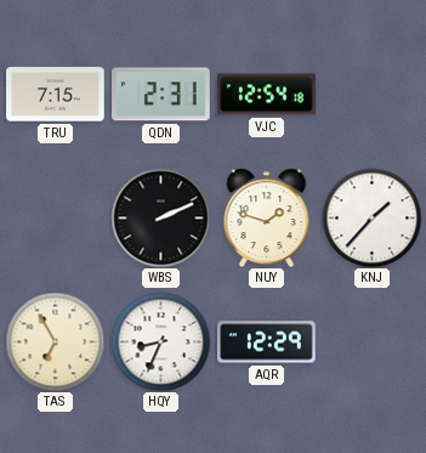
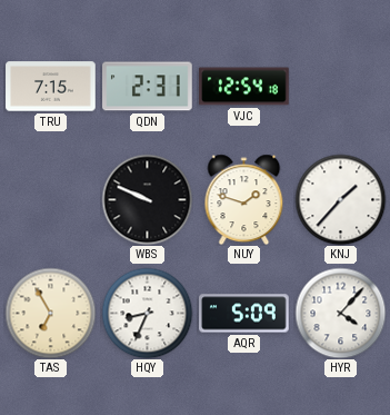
WBS: 2:11 -> 9:49
AQR: 12:29 -> 5:09
HYR: none -> 4:07
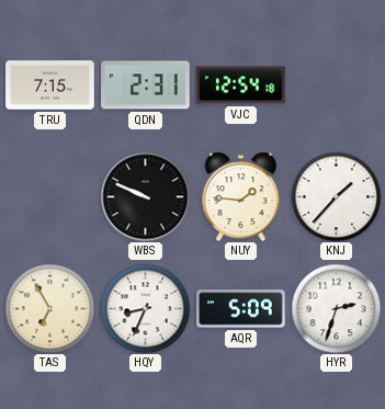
NUY: 1:48 -> 1:46
HYR: 4:07 -> 2:33
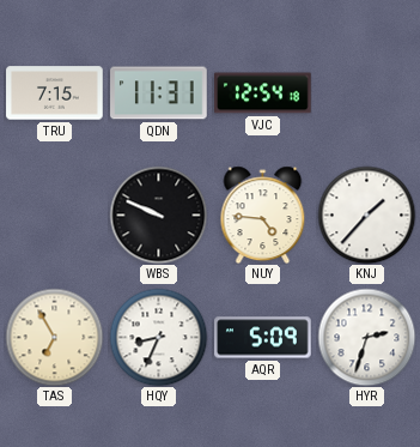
QDN: 2:31 -> 11:31
NUY: 1:46 -> 4:46
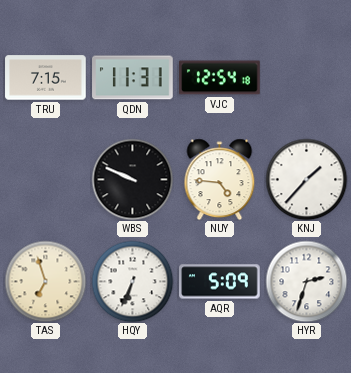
TAS: 6:55 -> 6:57
HQY: 8:34 -> 6:34
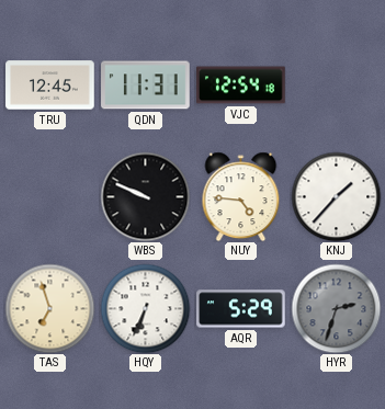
TRU: 7:15 -> 12:45
AQR: 5:09 -> 5:29
HYR dial: white -> grey
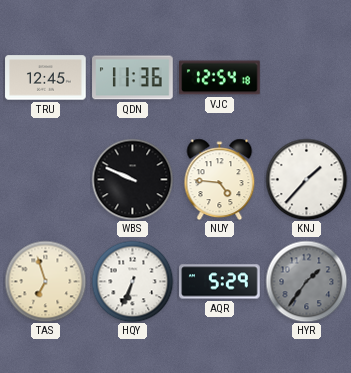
QDN: 11:31 -> 11:36
HYR: 2:33 -> 1:36
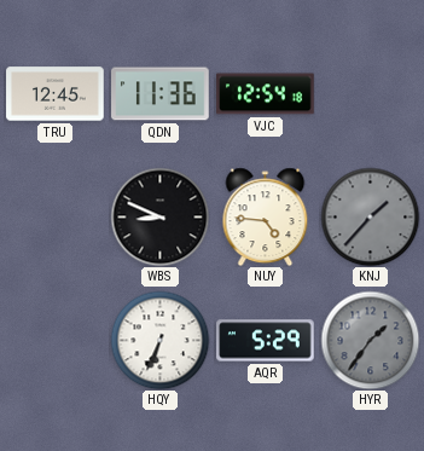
WBS: 9:49 -> 8:49
KNJ dial: white -> grey
TAS: 6:57 -> none
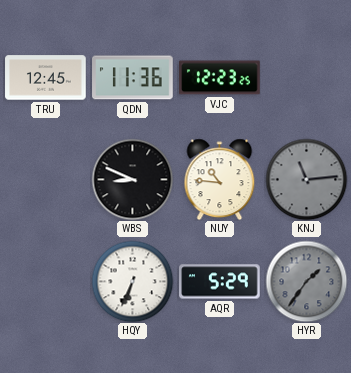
VJC: 12:54 -> 12:23
NUY: 4:46 -> 10:46
KNJ: 1:37 -> 11:14
